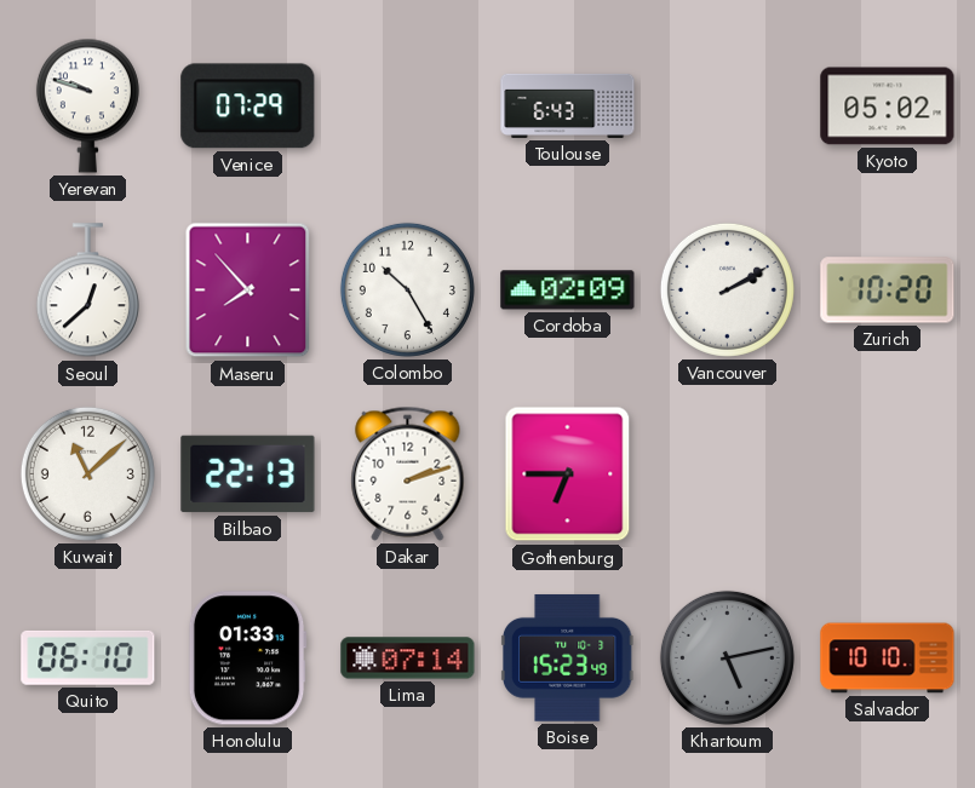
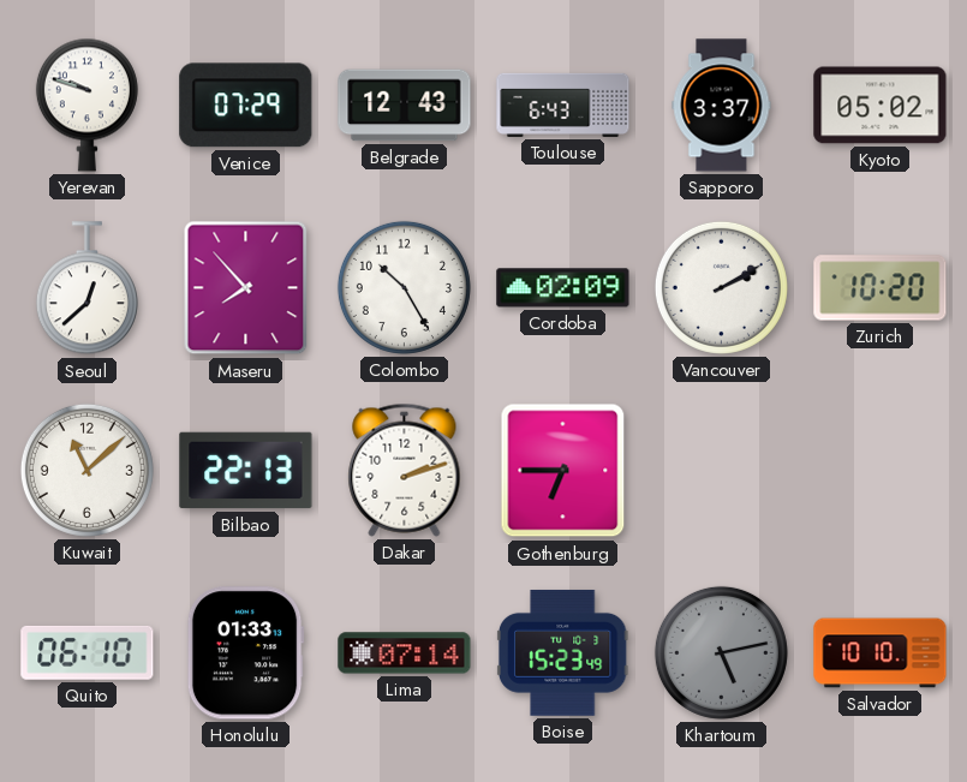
Belgrade: none -> 12:43
Sapporo: none -> 3:37
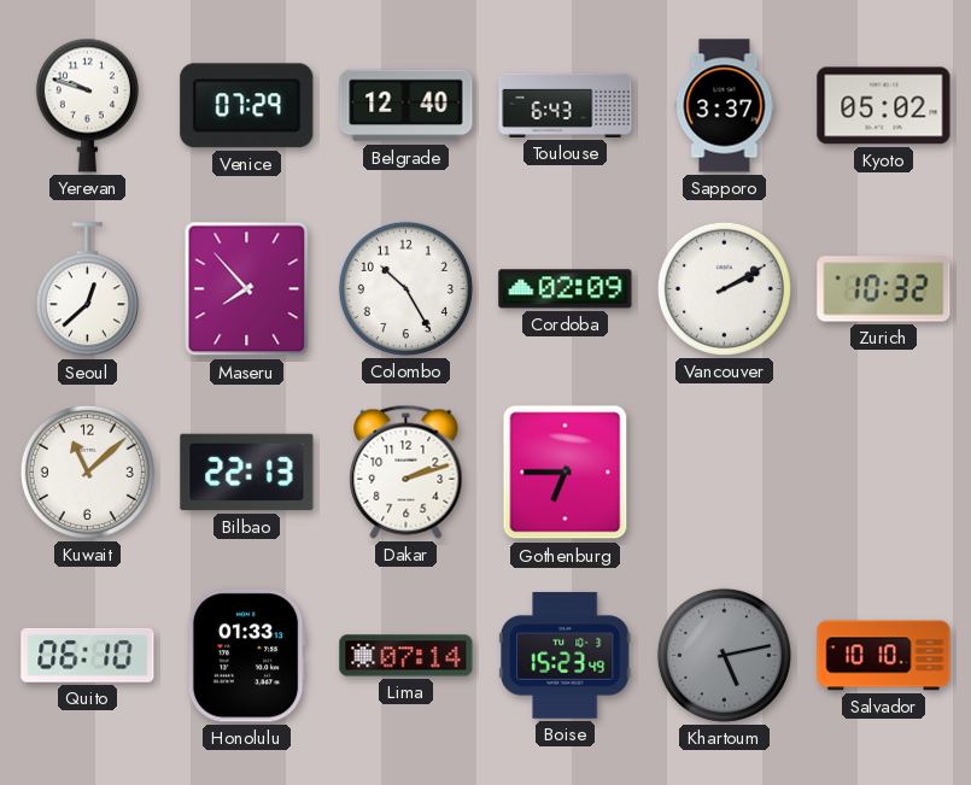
Belgrade: 12:43 -> 12:40
Zurich: 10:20 -> 10:32
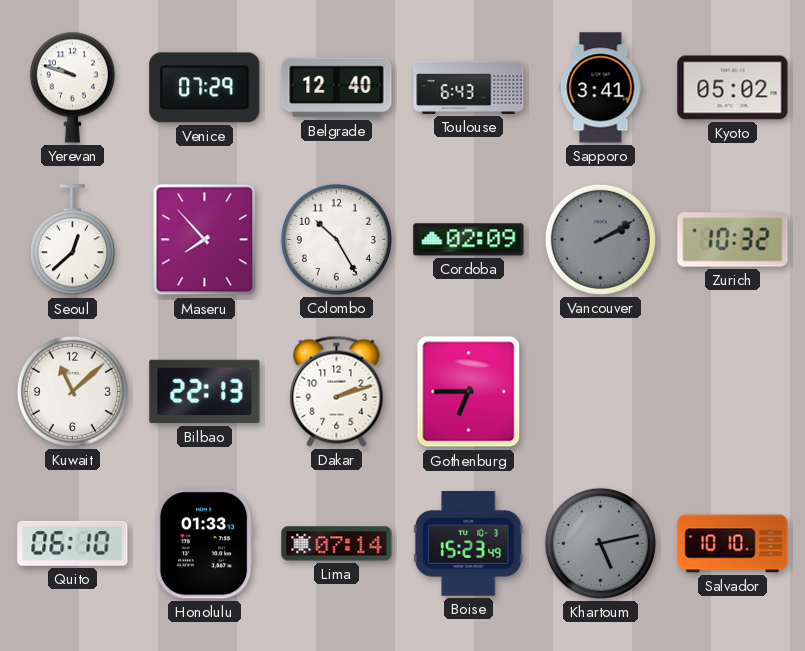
Sapporo: 3:37 -> 3:41
Vancouver dial: white -> grey
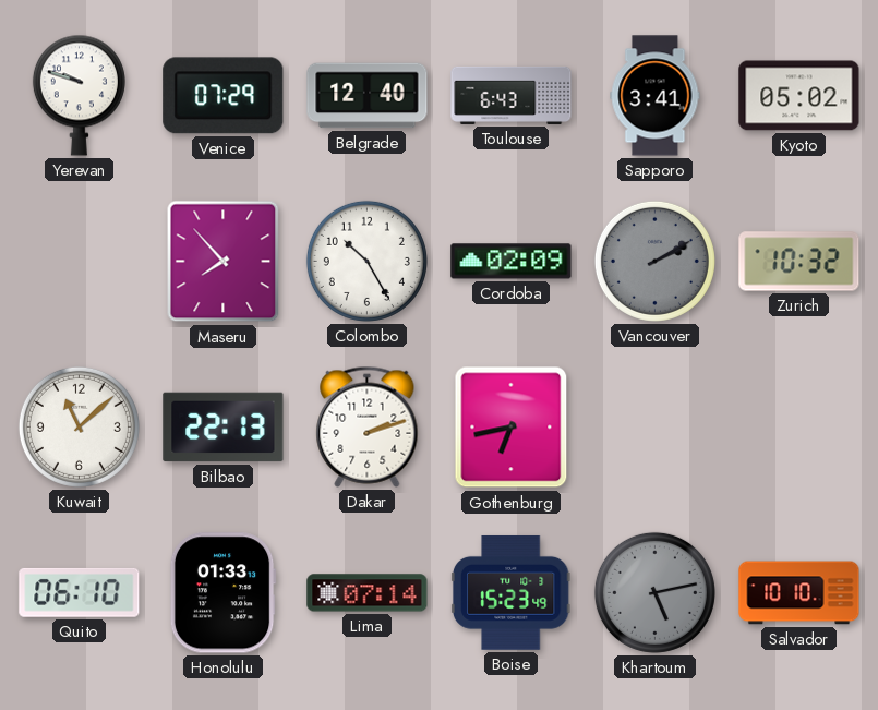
Seoul: 12:38 -> none
Gothenburg: 6:45 -> 6:43
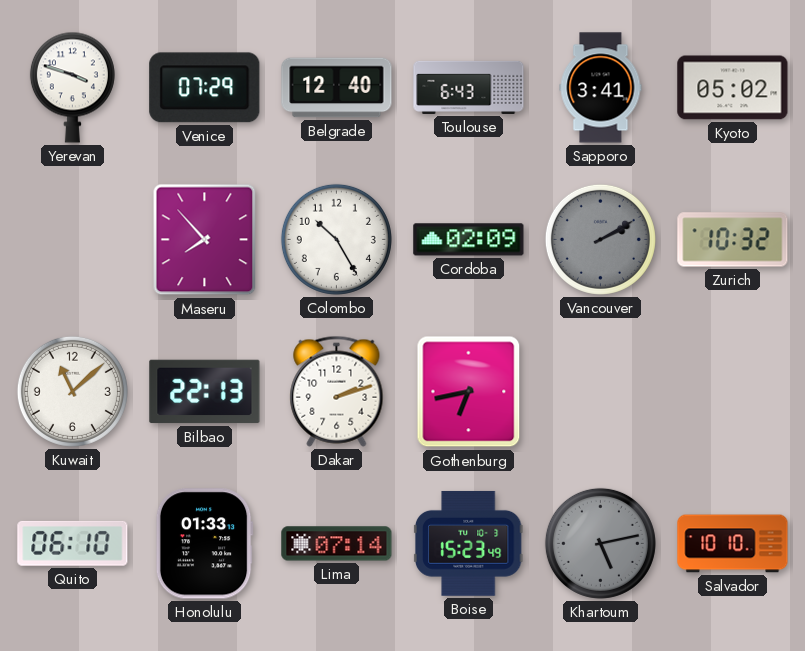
Yerevan: 9:48 -> 3:48
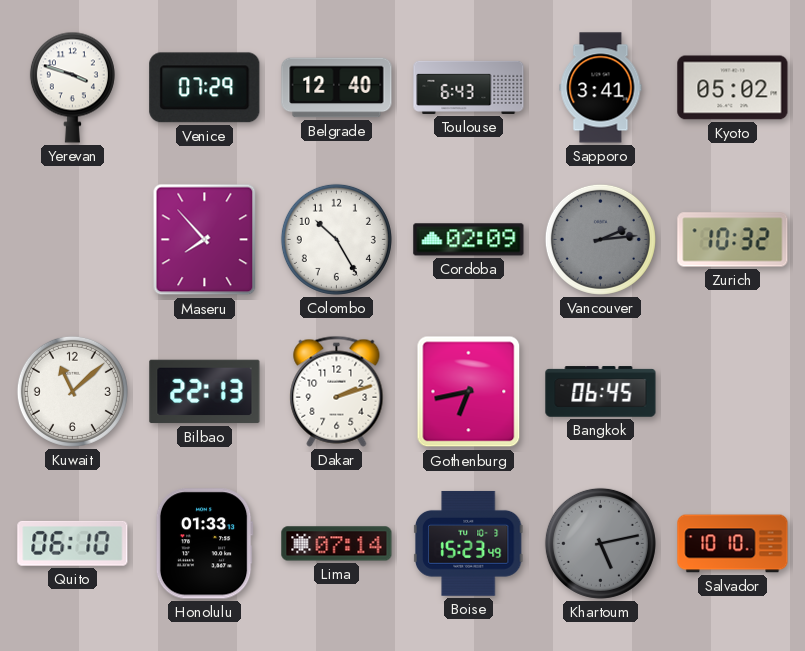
Vancouver: 2:10 -> 2:14
Bangkok: none -> 06:45
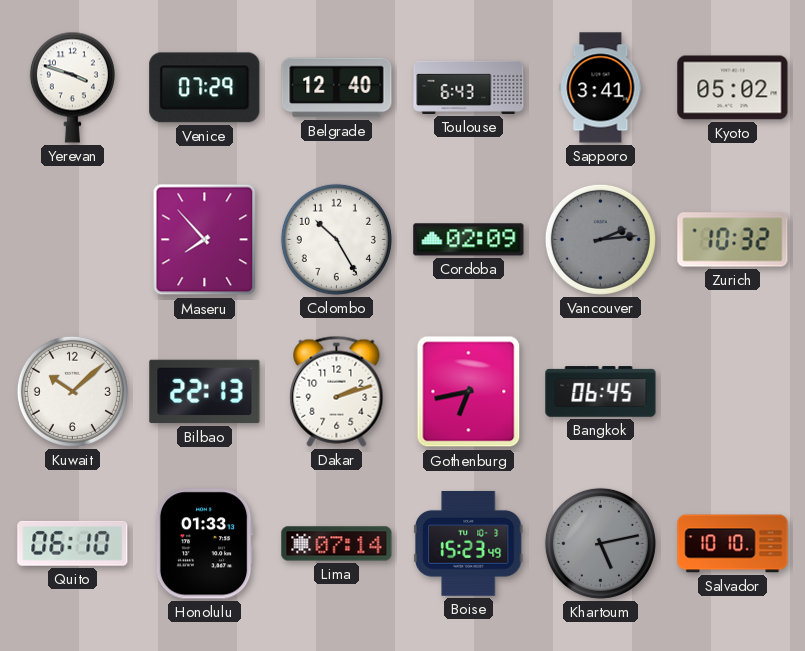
Kuwait: 11:08 -> 10:08
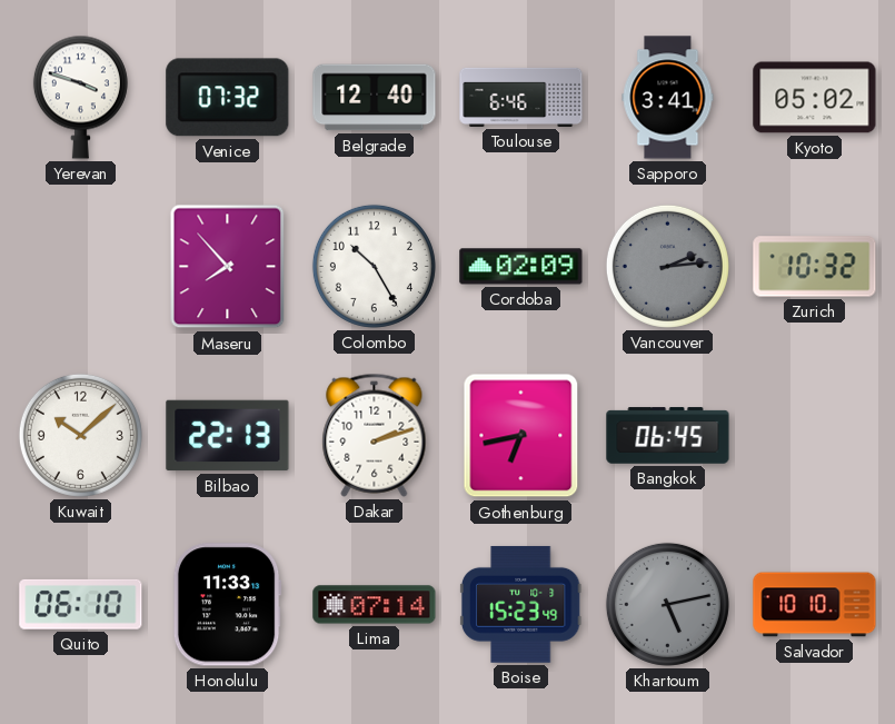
Venice: 07:29 -> 07:32
Toulouse: 6:43 -> 6:46
Honolulu: 01:33 -> 11:33
